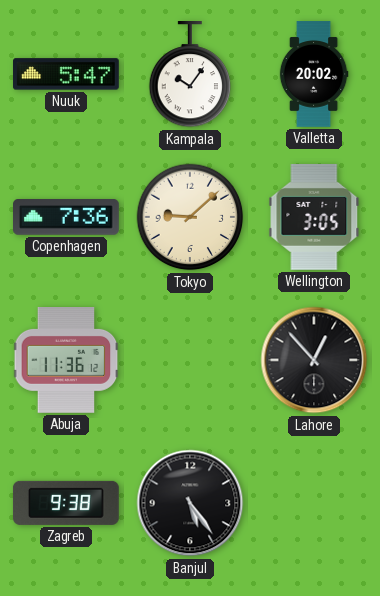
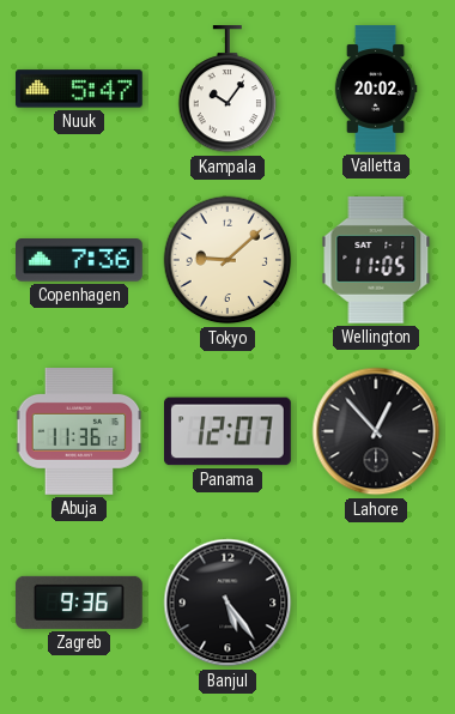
Wellington: 3:05 -> 11:05
Panama: none -> 12:07
Zagreb: 9:38 -> 9:36
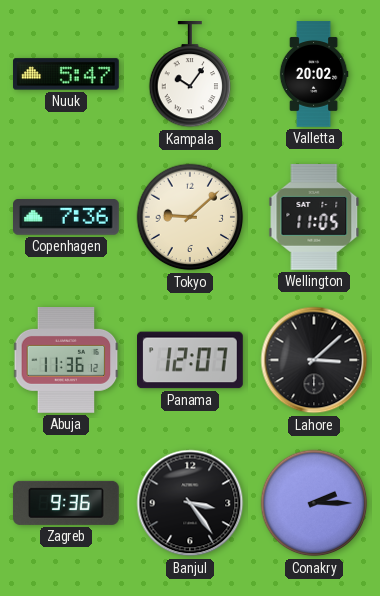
Lahore: 12:53 -> 3:08
Banjul: 5:24 -> 3:24
Conakry: none -> 2:15
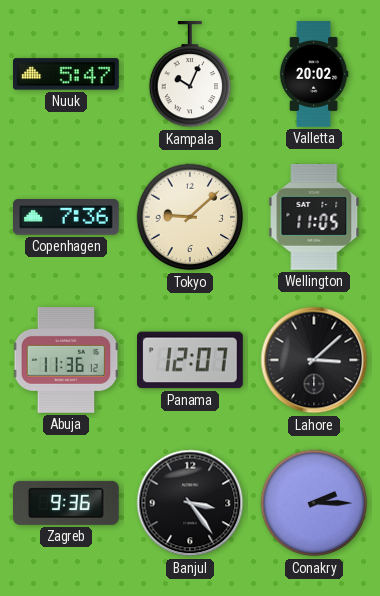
Kampala: 10:06 -> 10:04
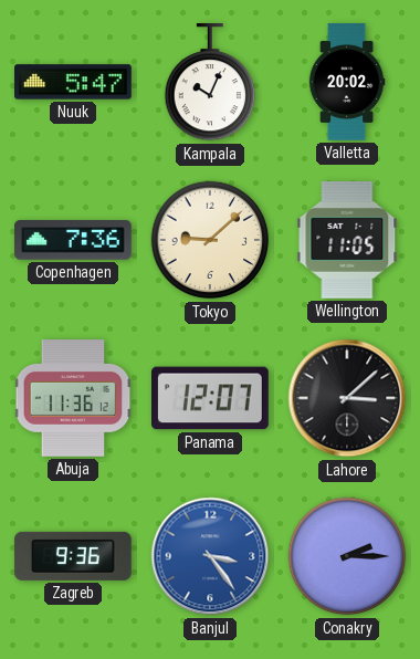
Banjul dial: black -> blue
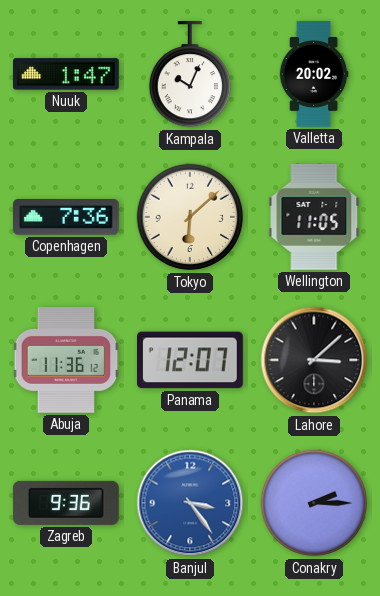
Nuuk: 5:47 -> 1:47
Tokyo: 9:08 -> 6:08
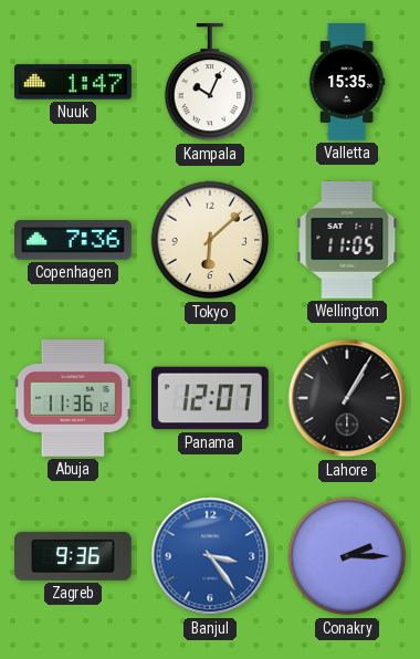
Valletta: 20:02 -> 15:35
Lahore: 3:08 -> 1:05
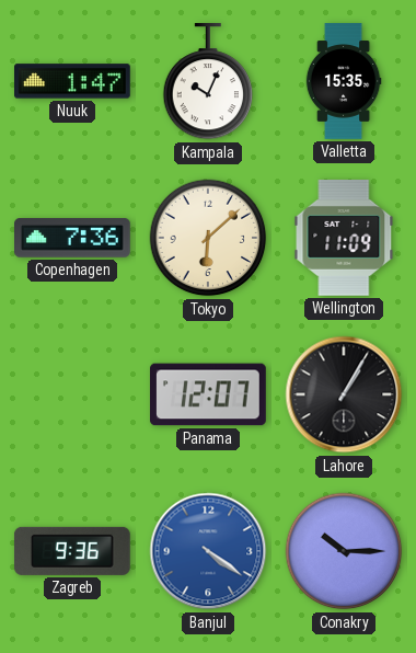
Wellington: 11:05 -> 11:09
Abuja: 11:36 -> none
Banjul: 3:24 -> 4:21
Conakry: 2:15 -> 10:15
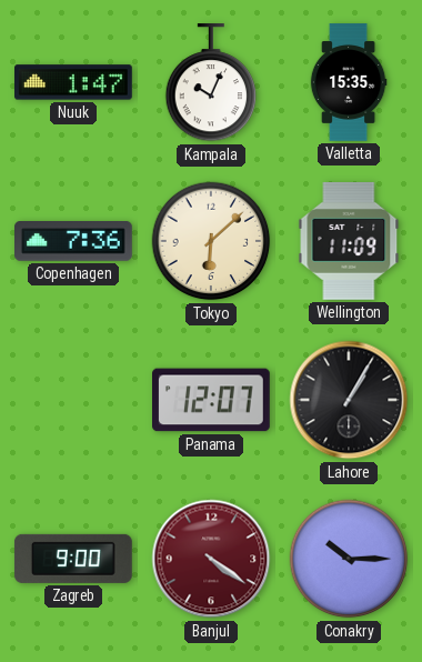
Zagreb: 9:36 -> 9:00
Banjul dial: blue -> burgundy
